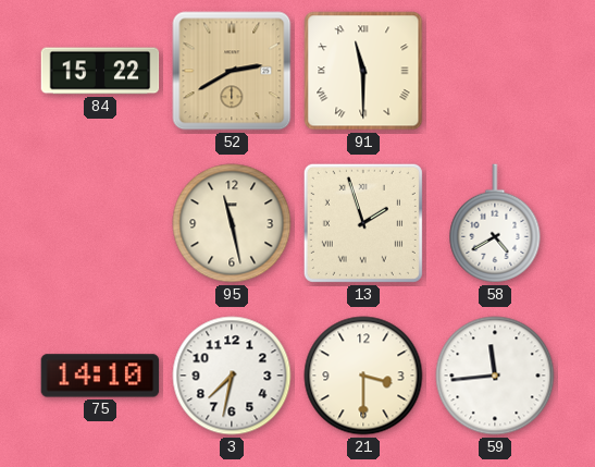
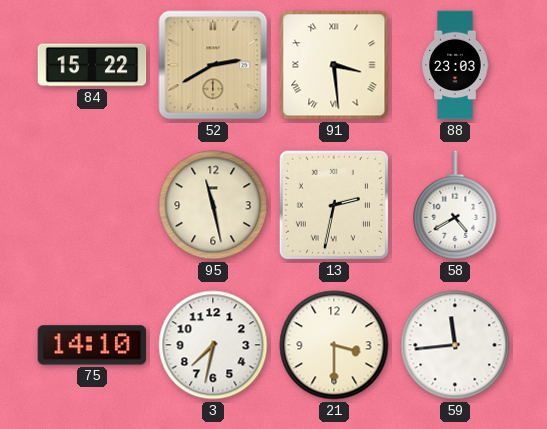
91: 11:30 -> 3:29
88: none -> 23:03
13: 1:57 -> 2:32
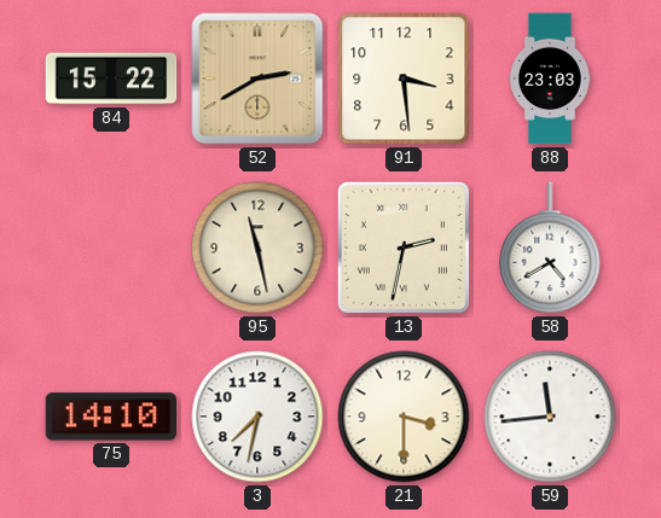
91 numerals: Roman -> Arabic
